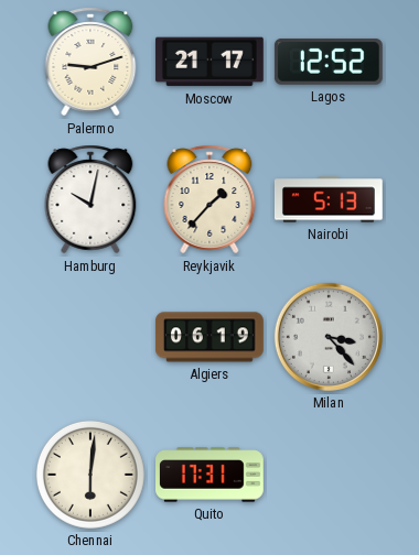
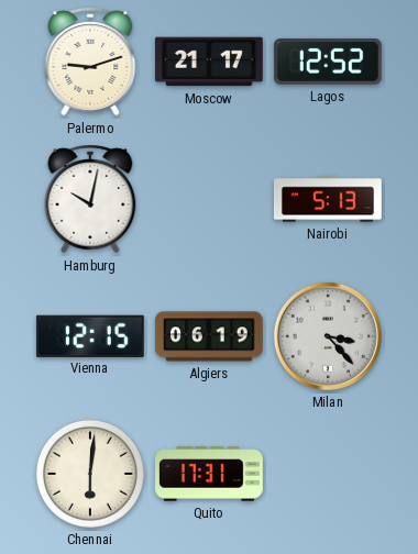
Reykjavik: 1:37 -> none
Vienna: none -> 12:15
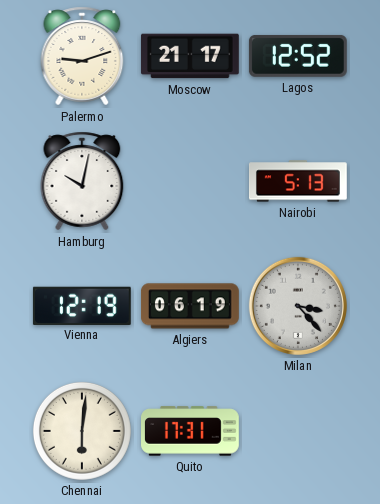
Vienna: 12:15 -> 12:19
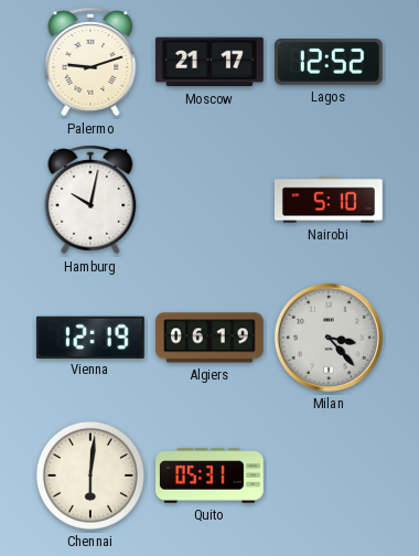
Nairobi: 5:13 -> 5:10
Quito: 17:31 -> 05:31
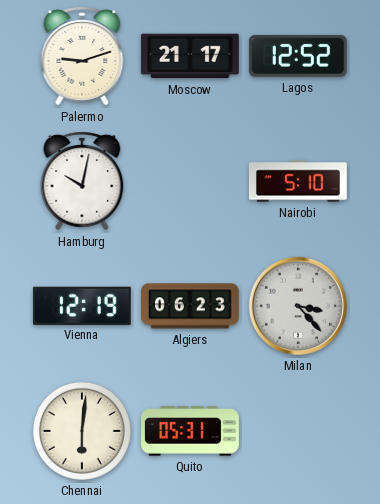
Algiers: 06:19 -> 06:23
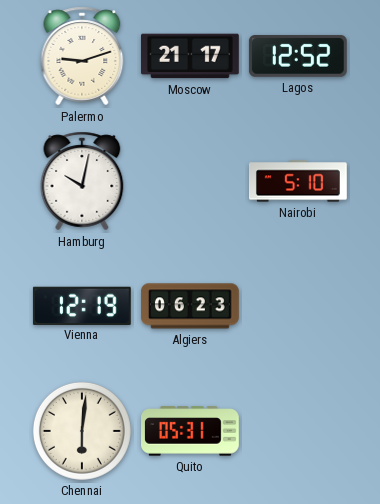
Milan: 3:23 -> none
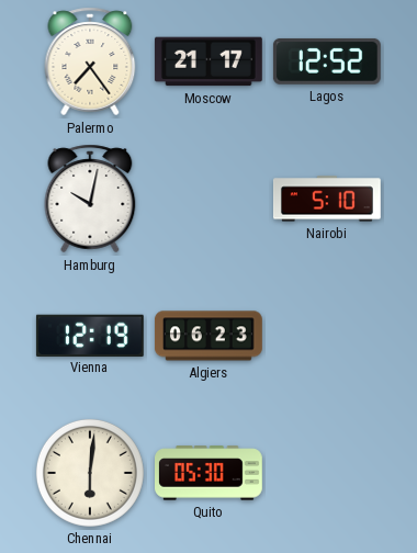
Palermo: 9:12 -> 7:24
Quito: 05:31 -> 05:30
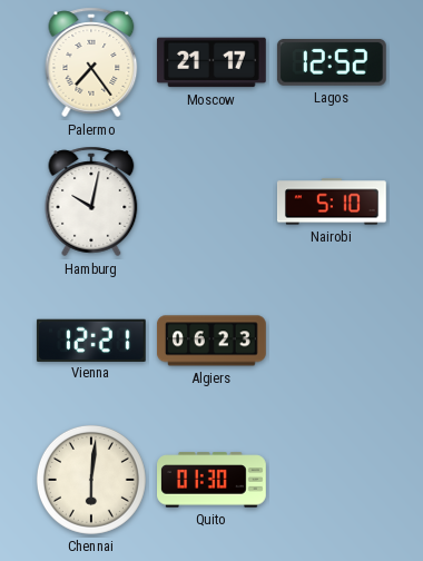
Vienna: 12:19 -> 12:21
Quito: 05:30 -> 01:30
